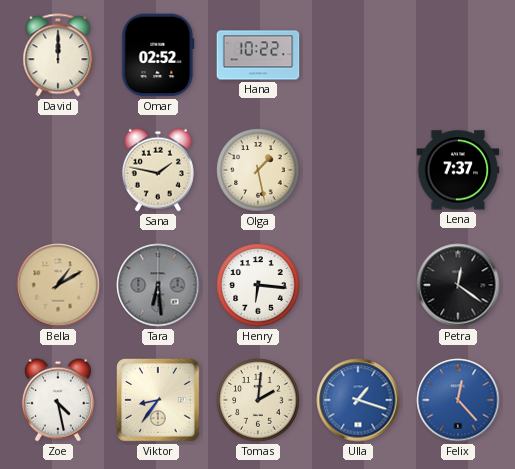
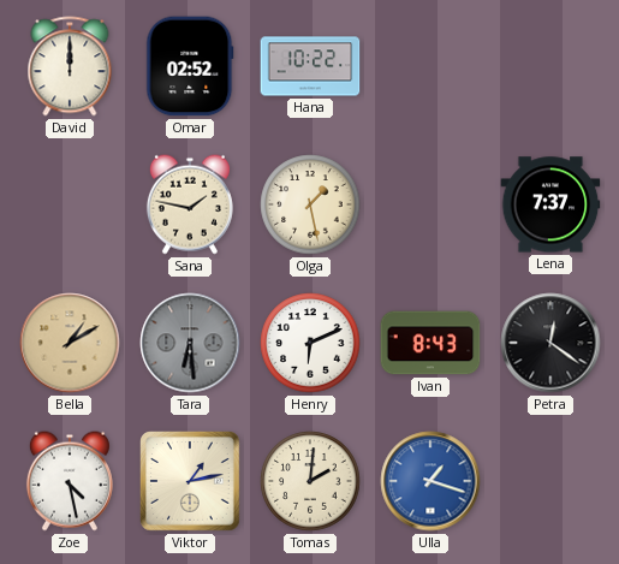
Henry: 6:16 -> 6:11
Ivan: none -> 8:43
Viktor: 8:36 -> 1:13
Felix: 12:23 -> none
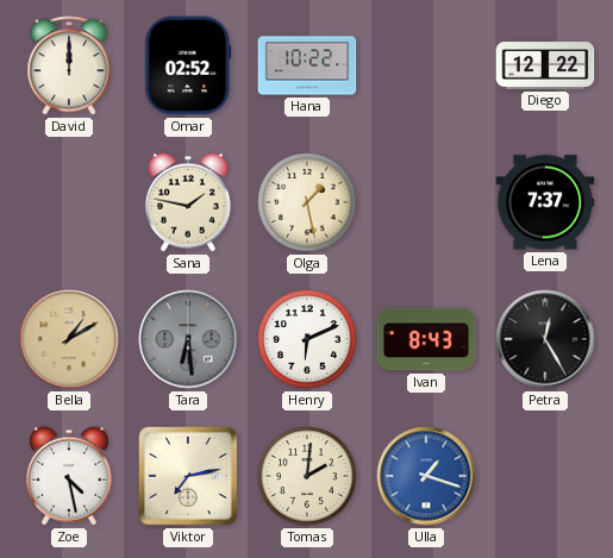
Diego: none -> 12:22
Petra: 12:21 -> 12:25
Viktor: 1:13 -> 7:13
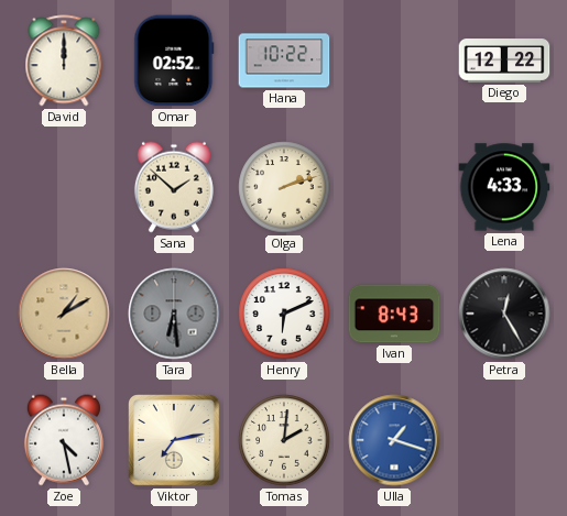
Sana: 1:47 -> 1:52
Olga: 1:28 -> 2:12
Lena: 7:37 -> 4:33
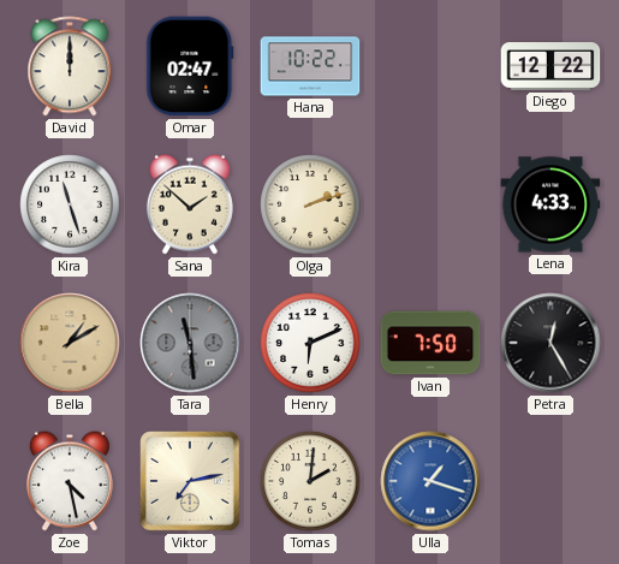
Omar: 02:52 -> 02:47
Kira: none -> 11:27
Tara: 6:29 -> 11:29
Ivan: 8:43 -> 7:50
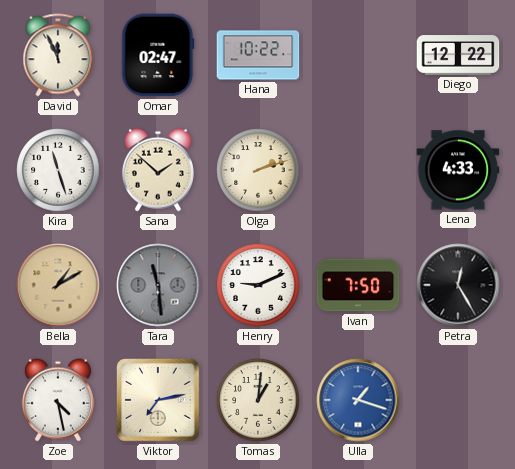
David: 12:00 -> 11:56
Henry: 6:11 -> 9:11
Tomas: 2:01 -> 1:01
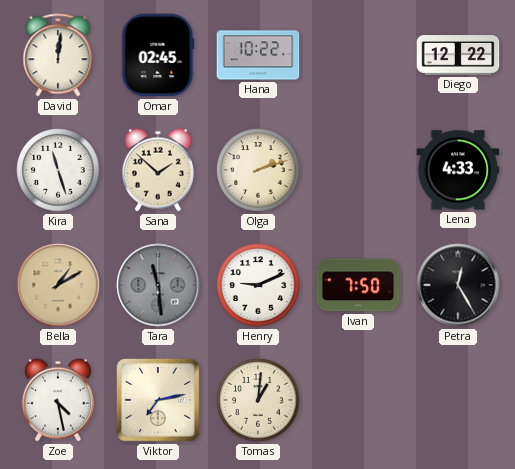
David: 11:56 -> 12:01
Omar: 02:47 -> 02:45
Ulla: 1:18 -> none
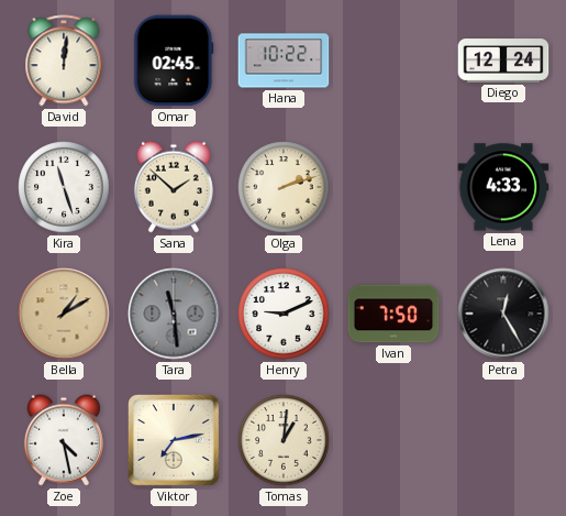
Diego: 12:22 -> 12:24
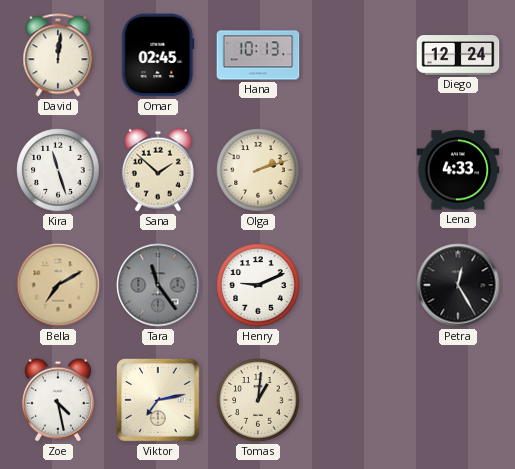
Hana: 10:22 -> 10:13
Bella: 1:10 -> 7:10
Tara: 11:29 -> 11:24
Ivan: 7:50 -> none
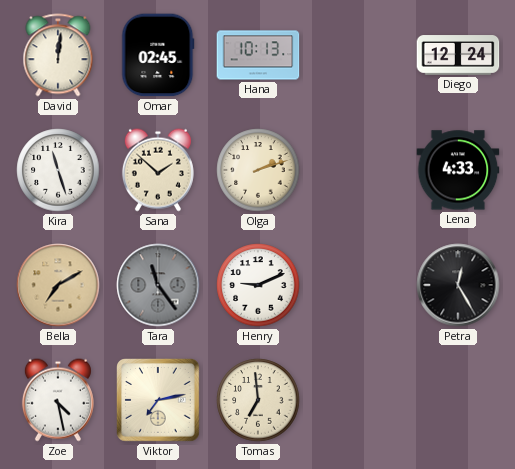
Tomas: 1:01 -> 6:59
